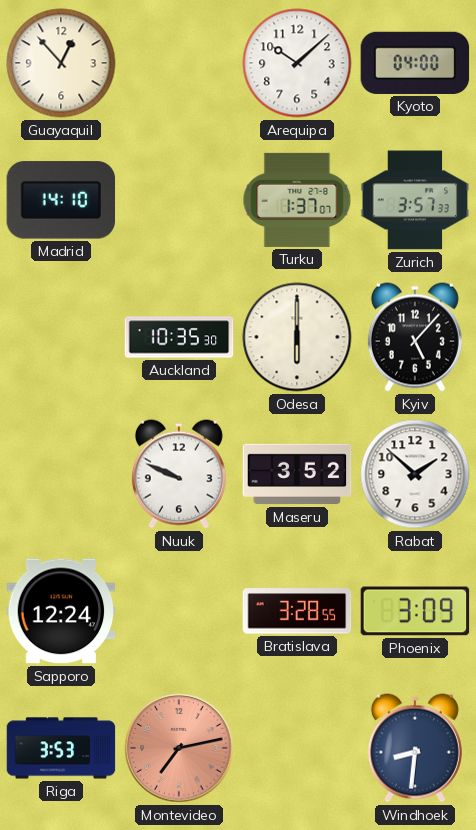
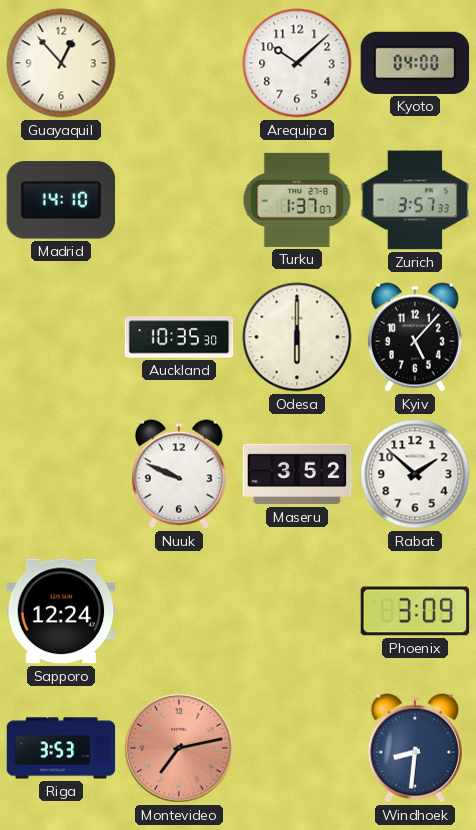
Bratislava: 3:28 -> none
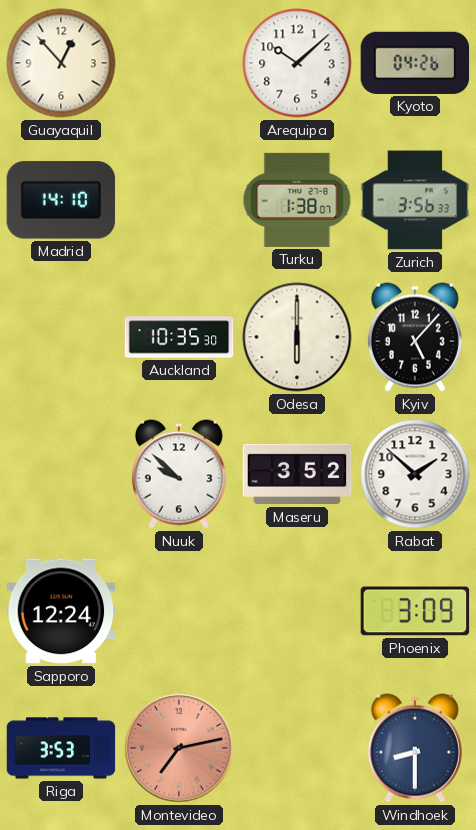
Kyoto: 04:00 -> 04:26
Turku: 1:37 -> 1:38
Zurich: 3:57 -> 3:56
Nuuk: 9:49 -> 9:52
Windhoek: 8:31 -> 8:30
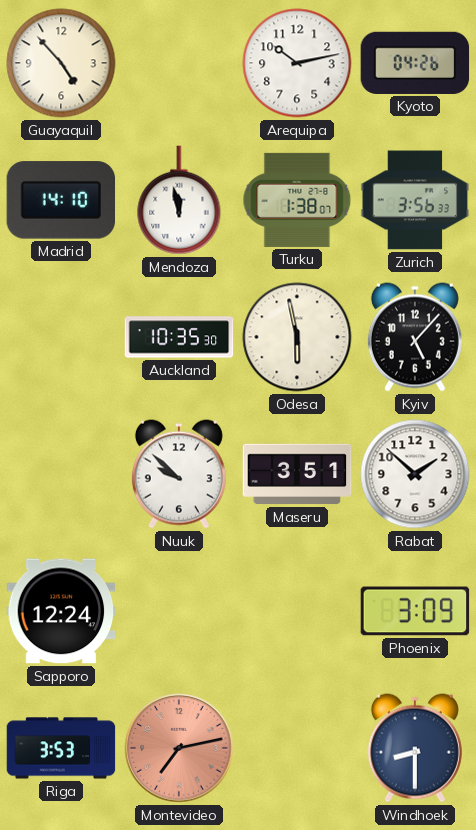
Guayaquil: 12:53 -> 4:53
Arequipa: 10:08 -> 10:13
Mendoza: none -> 11:58
Odesa: 6:00 -> 5:58
Maseru: 3:52 -> 3:51
